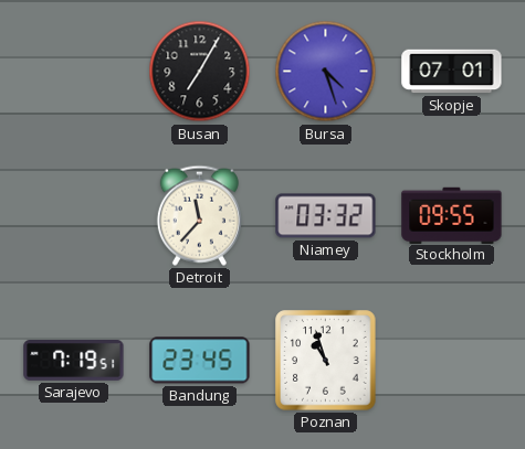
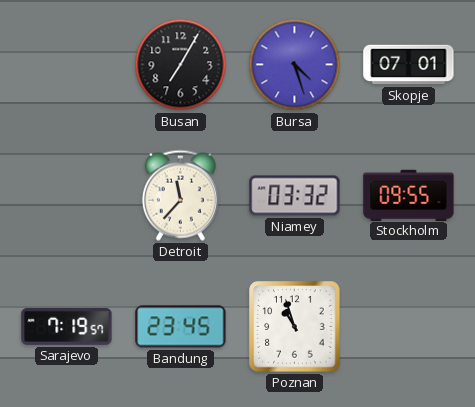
Sarajevo: 7:19:51 -> 7:19:57
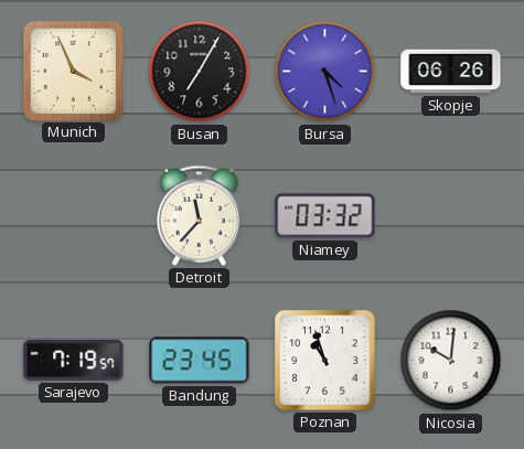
Munich: none -> 3:56
Skopje: 07:01 -> 06:26
Stockholm: 09:55 -> none
Nicosia: none -> 10:01
